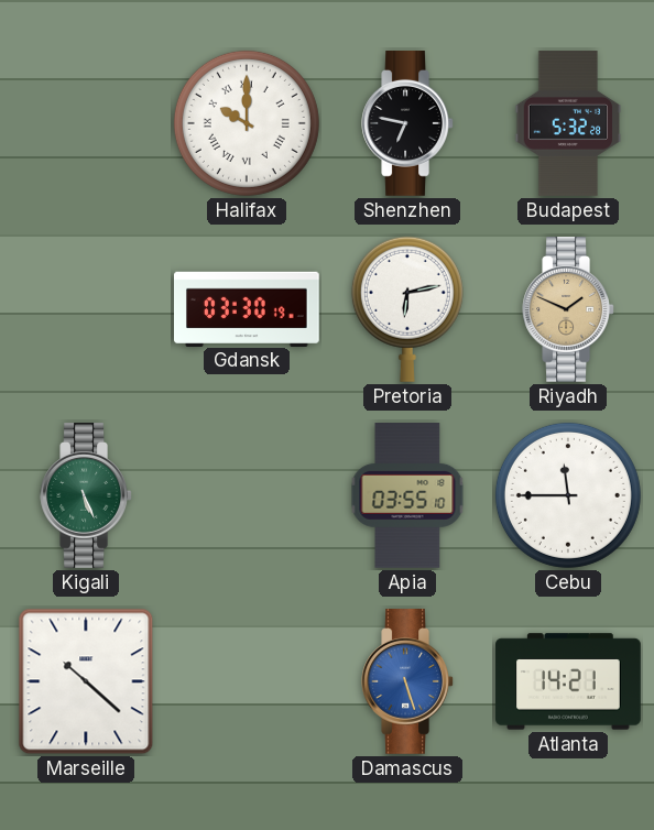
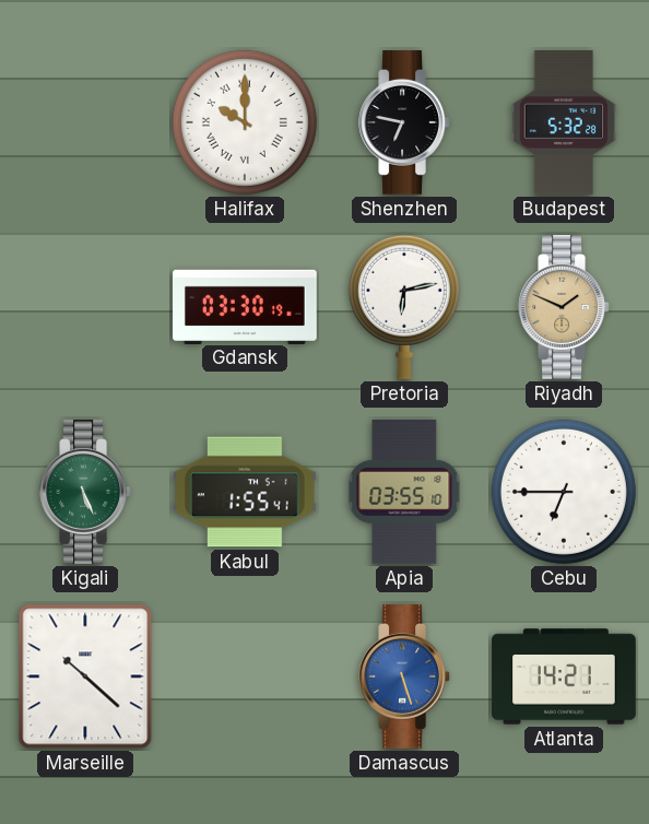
Kabul: none -> 1:55
Cebu: 11:45 -> 6:45
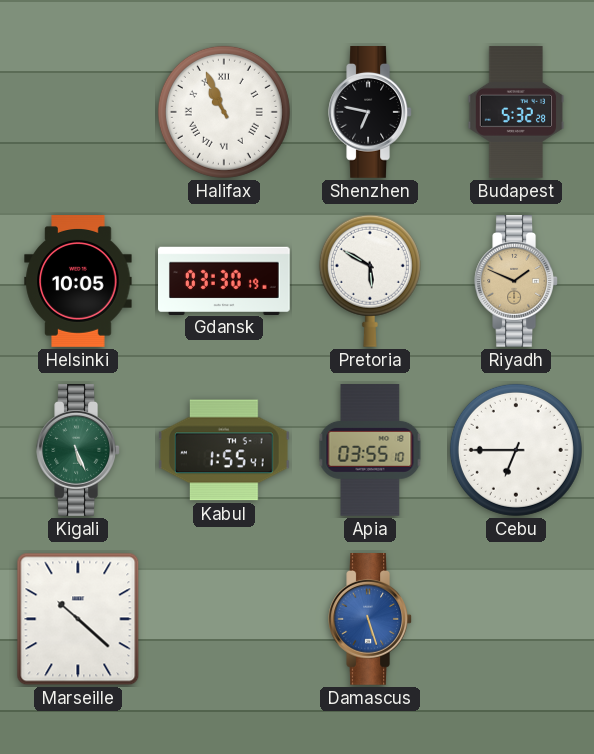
Halifax: 10:00 -> 10:56
Helsinki: none -> 10:05
Pretoria: 6:13 -> 5:50
Atlanta: 14:21 -> none
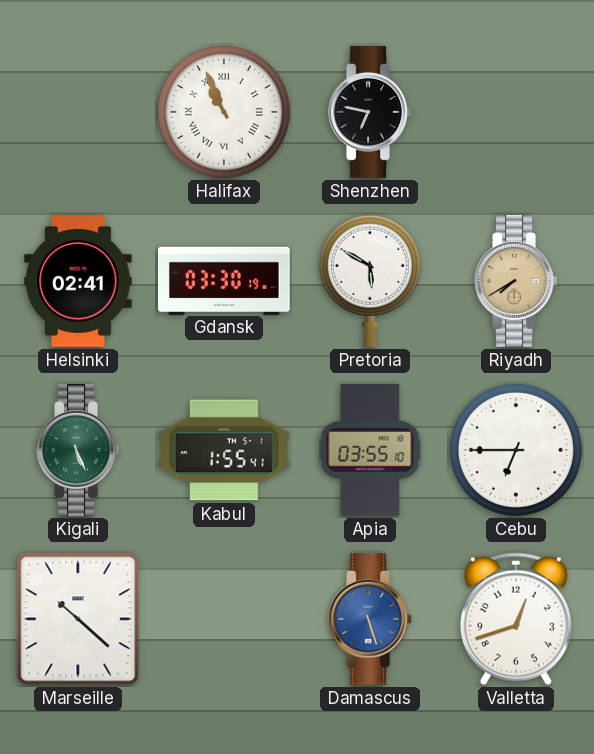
Budapest: 5:32 -> none
Helsinki: 10:05 -> 02:41
Riyadh: 1:49 -> 7:40
Valletta: none -> 12:42
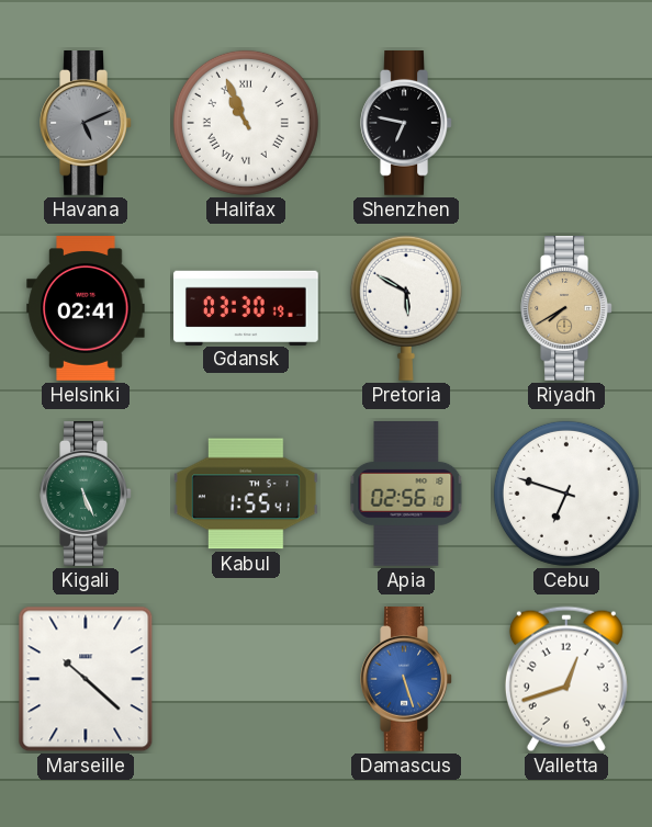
Havana: none -> 5:11
Apia: 03:55 -> 02:56
Cebu: 6:45 -> 6:48
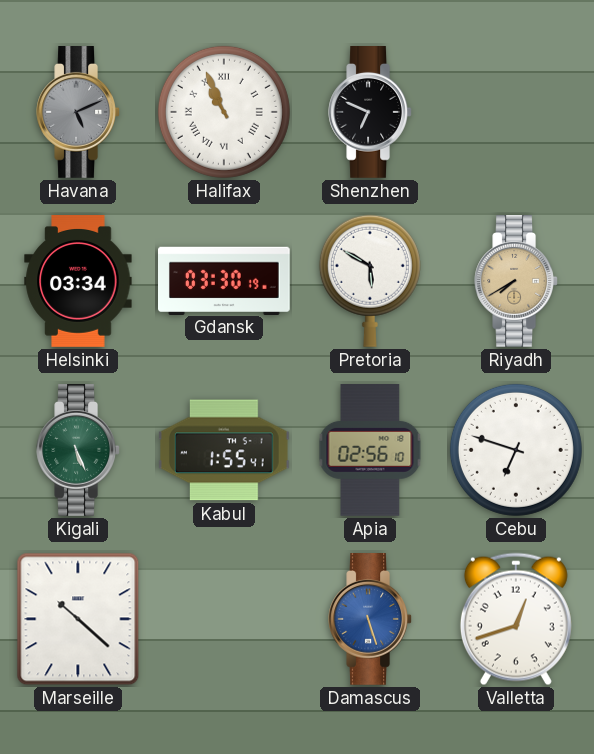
Shenzhen: 6:47 -> 6:49
Helsinki: 02:41 -> 03:34
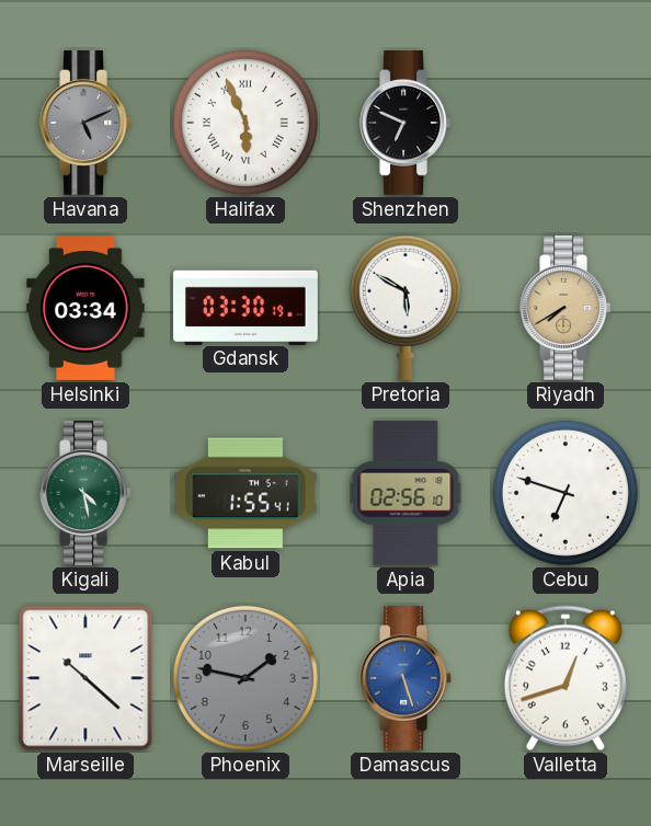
Halifax: 10:56 -> 5:56
Kigali: 5:26 -> 4:28
Phoenix: none -> 1:47
